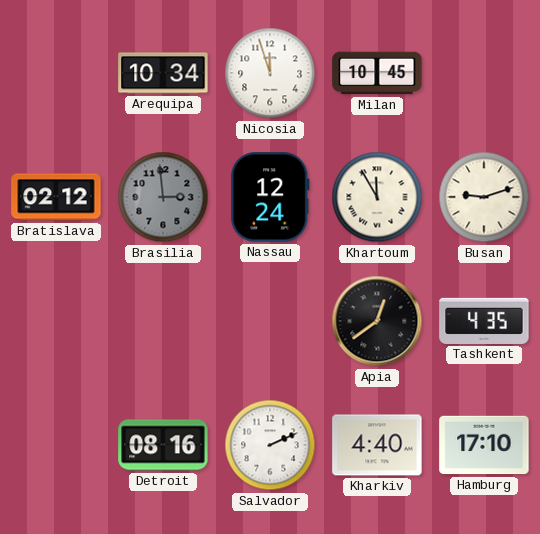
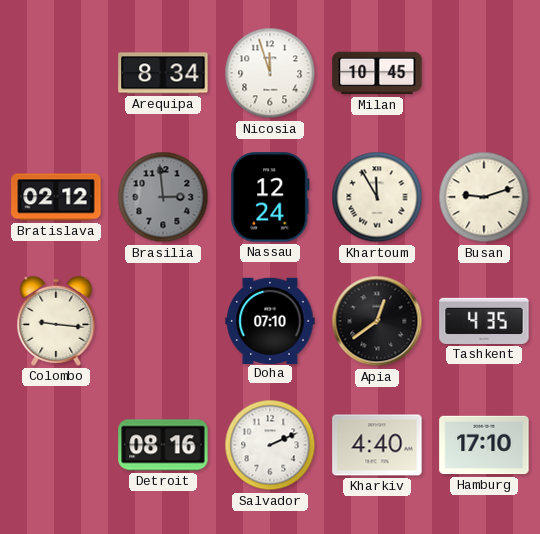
Arequipa: 10:34 -> 8:34
Colombo: none -> 9:16
Doha: none -> 07:10
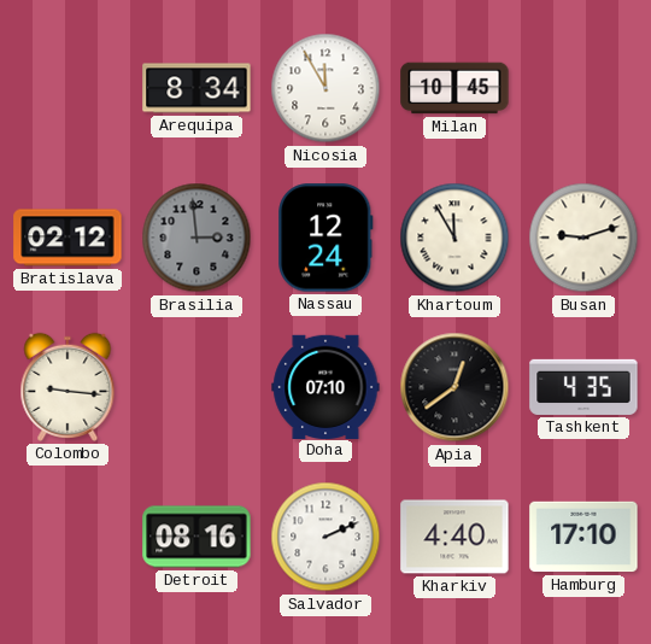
Nicosia: 11:57 -> 11:55
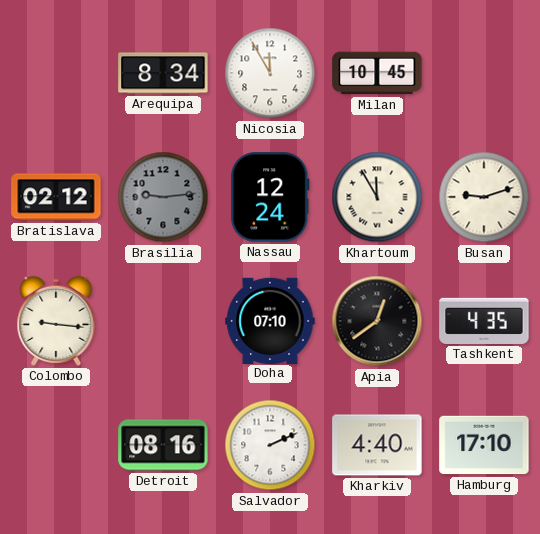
Brasilia: 2:59 -> 9:14
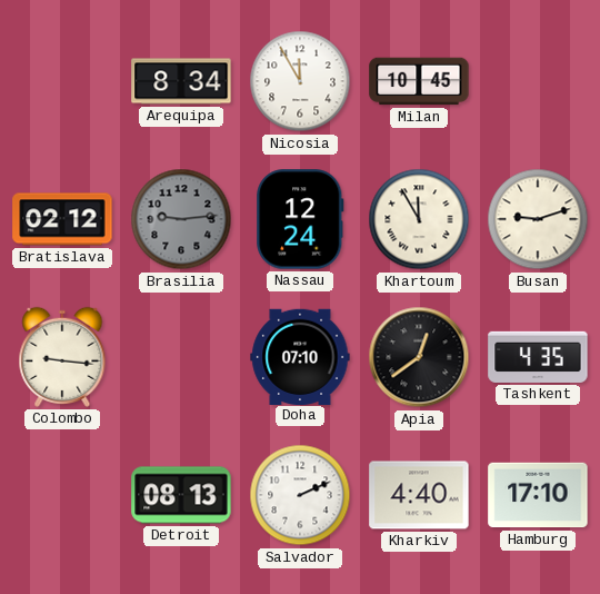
Detroit: 08:16 -> 08:13
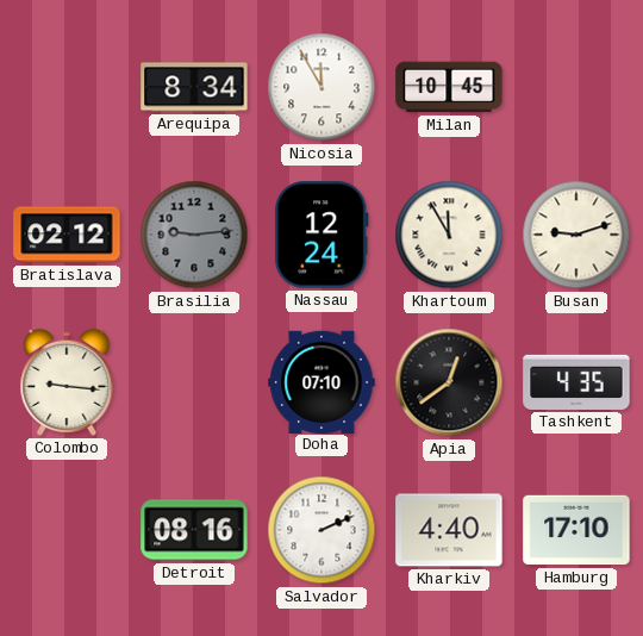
Detroit: 08:13 -> 08:16
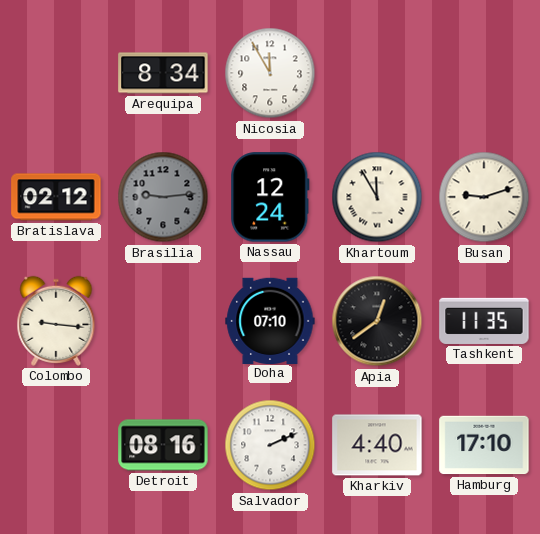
Milan: 10:45 -> none
Tashkent: 4:35 -> 11:35
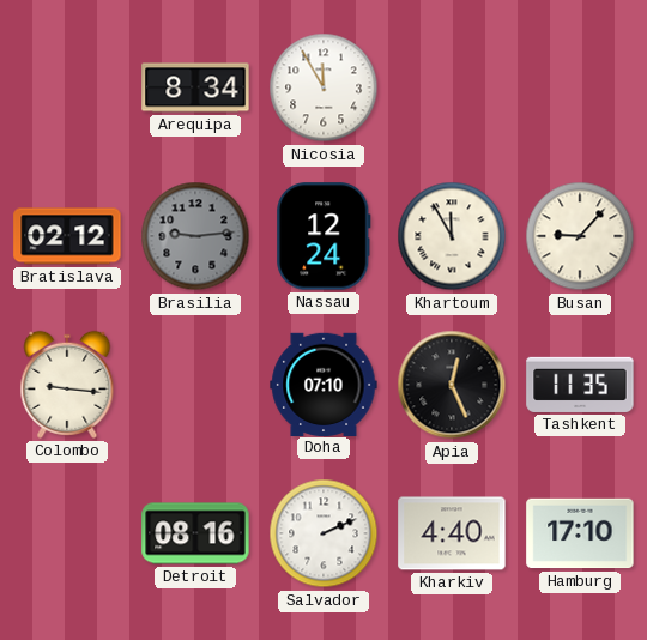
Busan: 9:12 -> 9:07
Apia: 12:39 -> 12:26
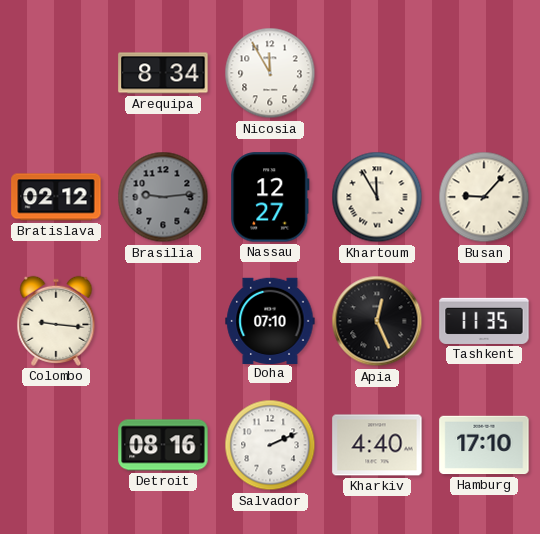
Nassau: 12:24 -> 12:27
